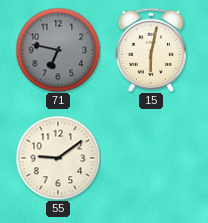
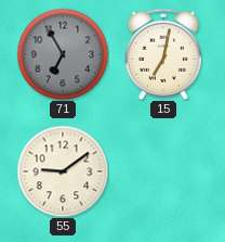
71: 6:47 -> 6:55
15: 6:02 -> 7:02
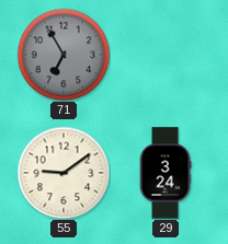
15: 7:02 -> none
29: none -> 3:24
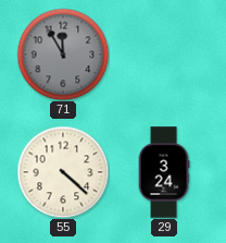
71: 6:55 -> 11:55
55: 9:09 -> 4:22
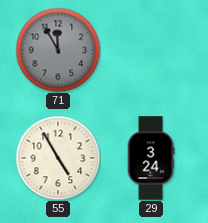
55: 4:22 -> 4:55
